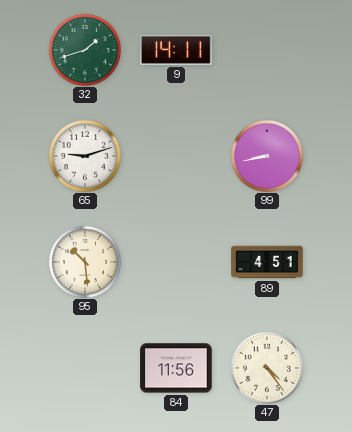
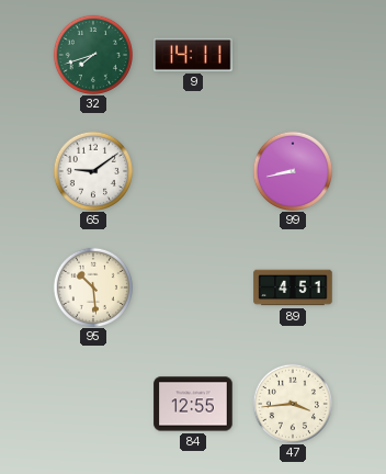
32: 1:42 -> 7:42
65: 9:12 -> 9:09
84: 11:56 -> 12:55
47: 4:24 -> 3:44
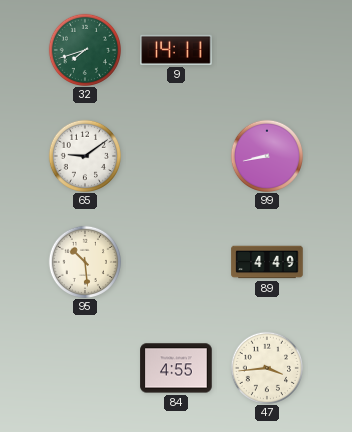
89: 4:51 -> 4:49
84: 12:55 -> 4:55
